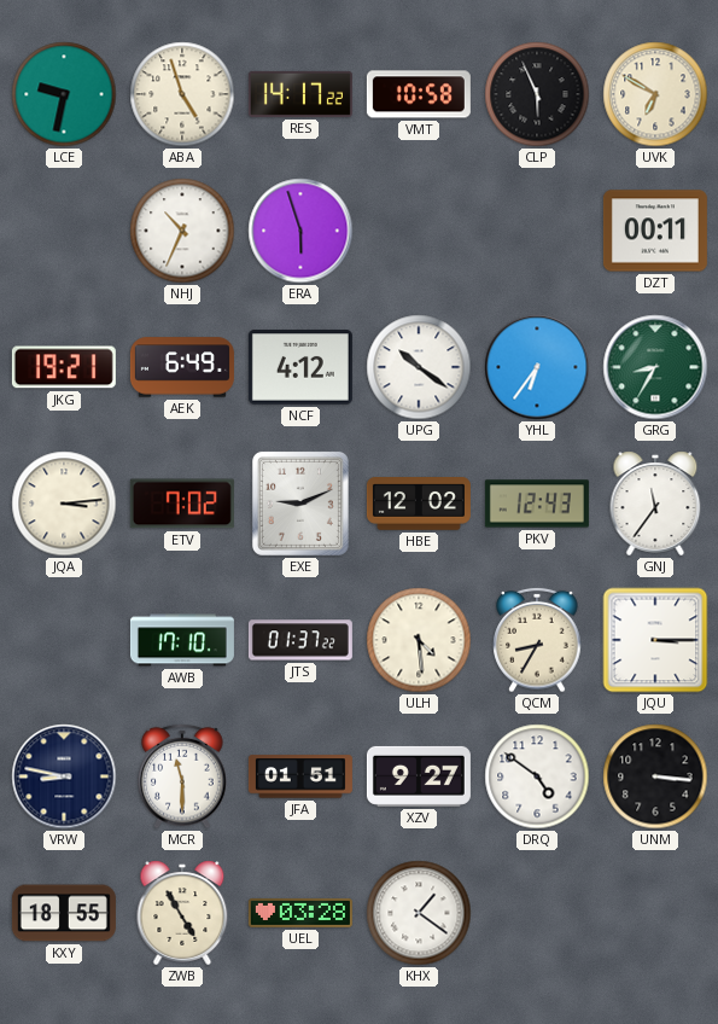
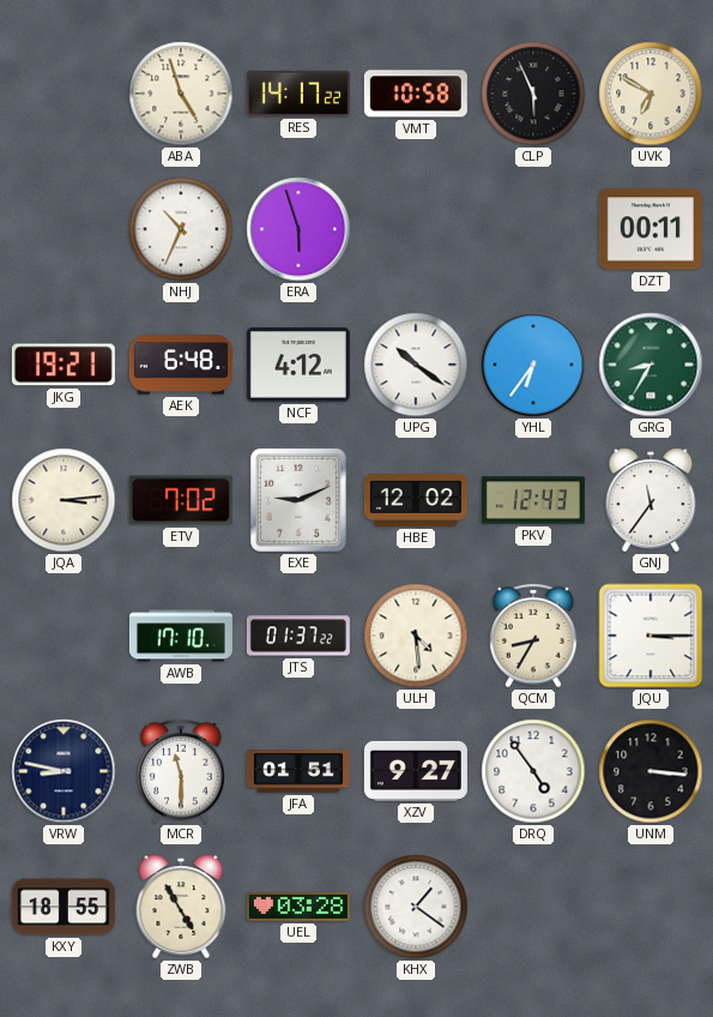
LCE: 9:32 -> none
AEK: 6:49 -> 6:48
DRQ: 4:51 -> 4:54
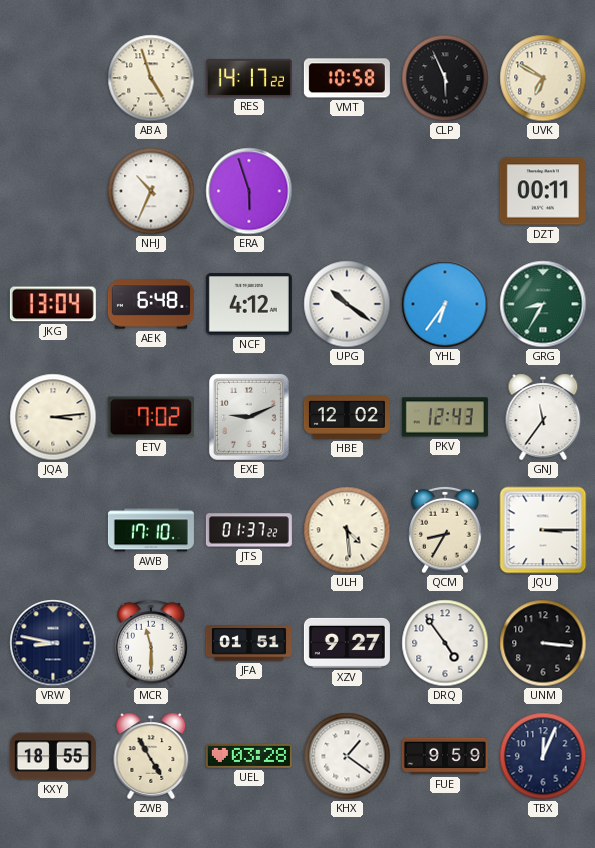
JKG: 19:21 -> 13:04
FUE: none -> 9:59
TBX: none -> 12:04
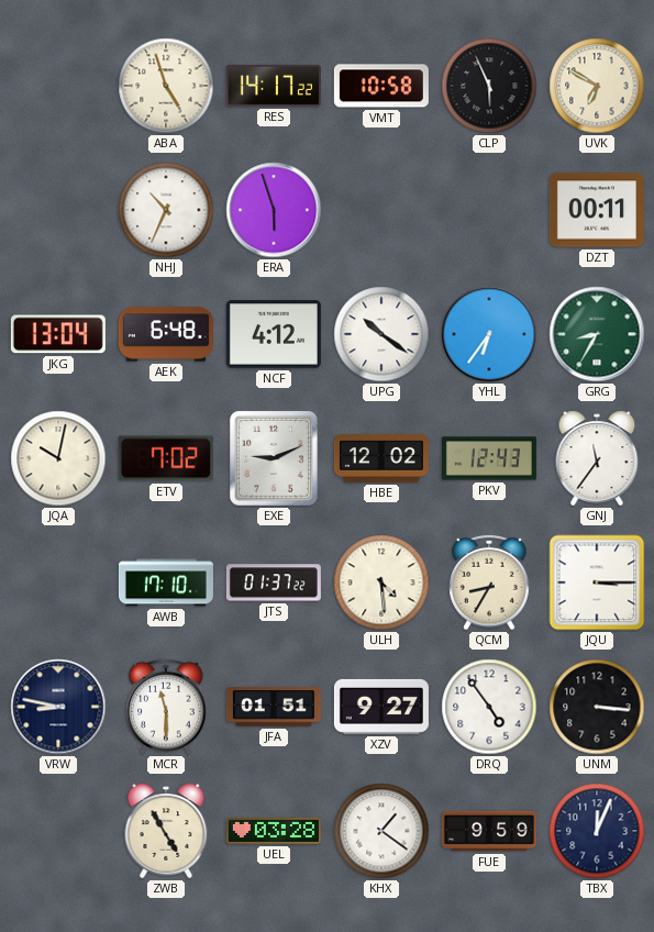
JQA: 3:14 -> 10:02
KXY: 18:55 -> none
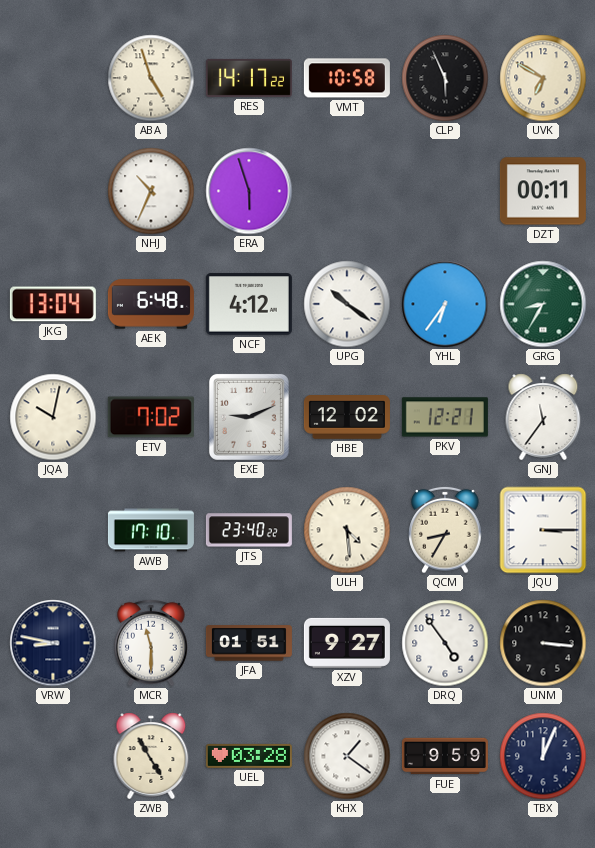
PKV: 12:43 -> 12:21
JTS: 01:37 -> 23:40
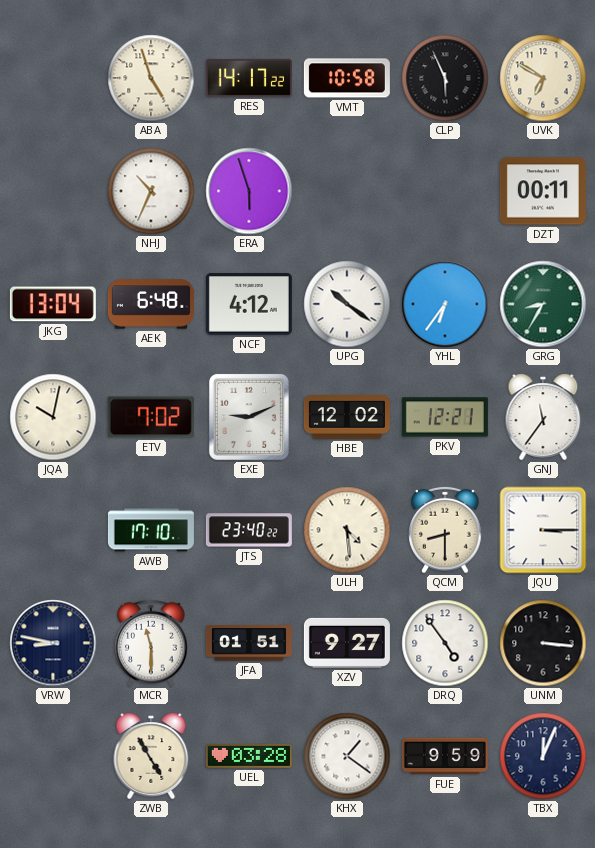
QCM: 8:35 -> 8:30
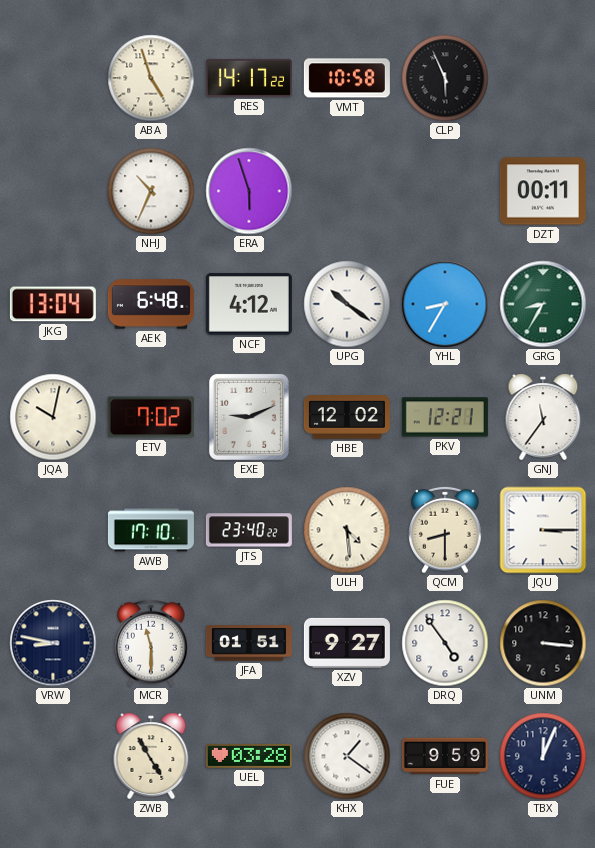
UVK: 6:50 -> none
YHL: 6:36 -> 8:35
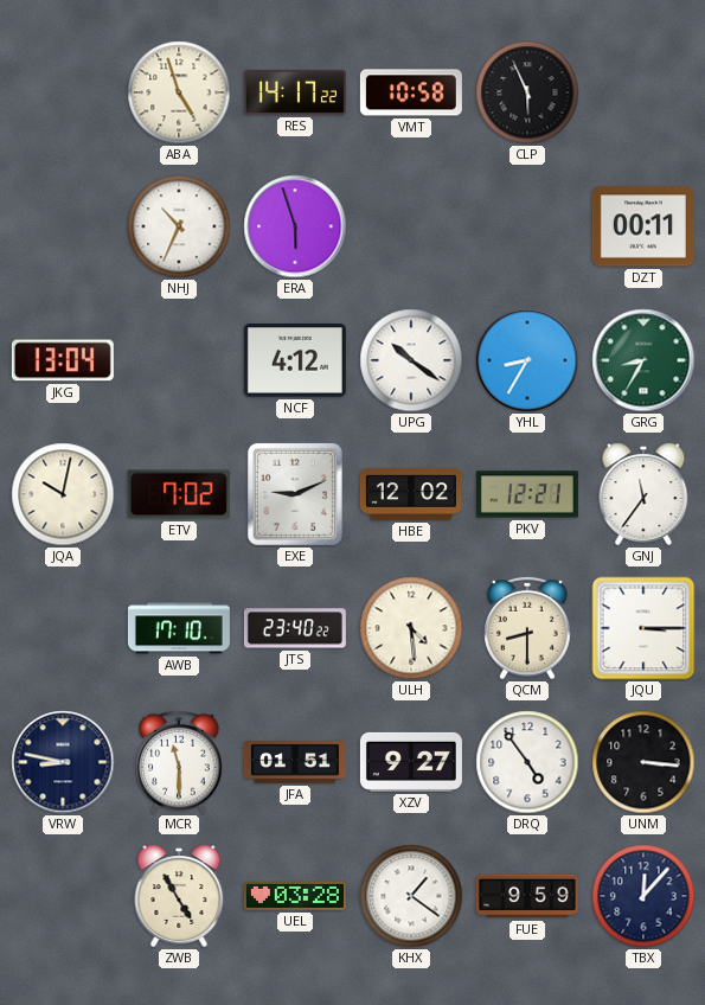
AEK: 6:48 -> none
TBX: 12:04 -> 12:07
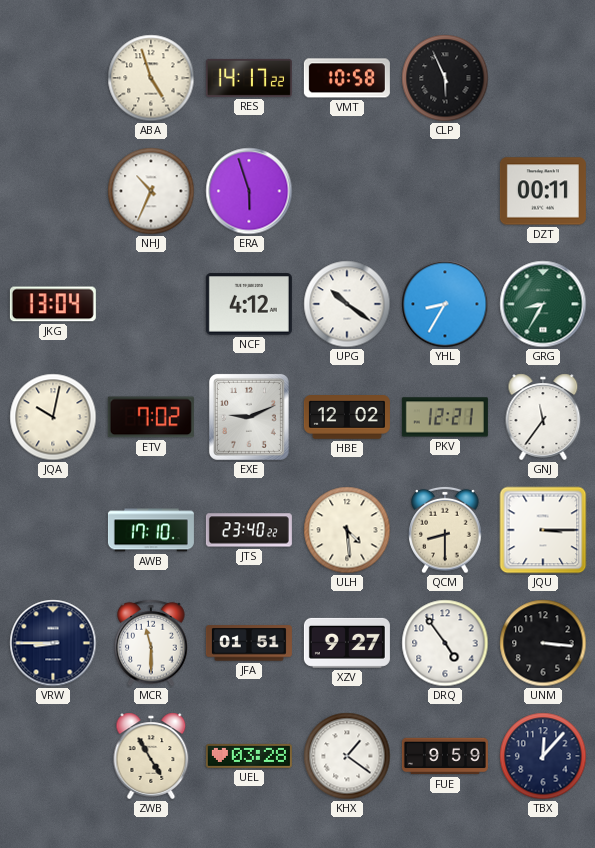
VRW: 8:47 -> 8:45
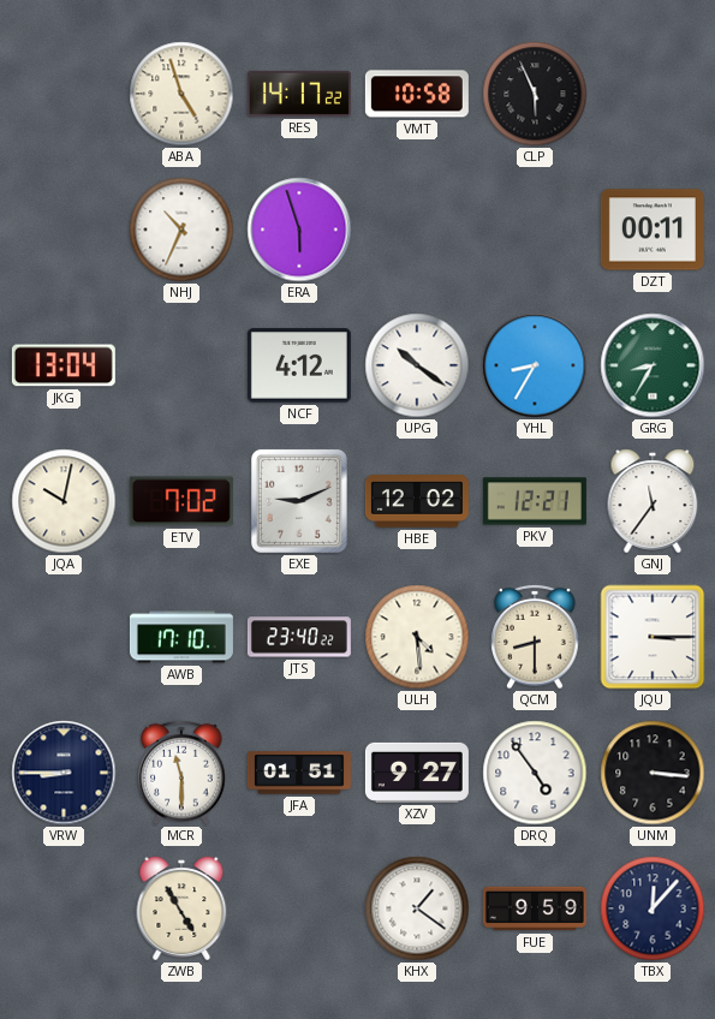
UEL: 03:28 -> none
